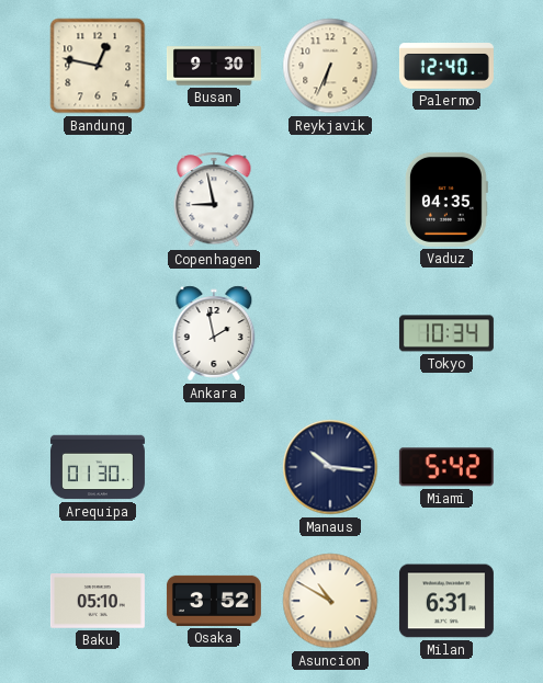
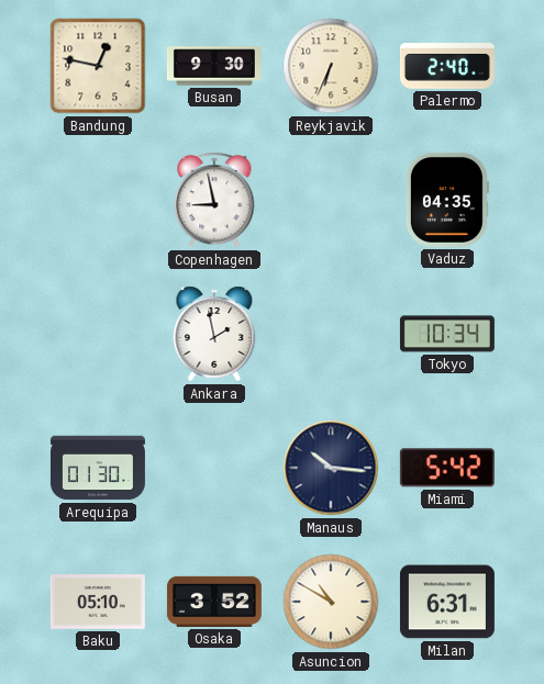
Palermo: 12:40 -> 2:40
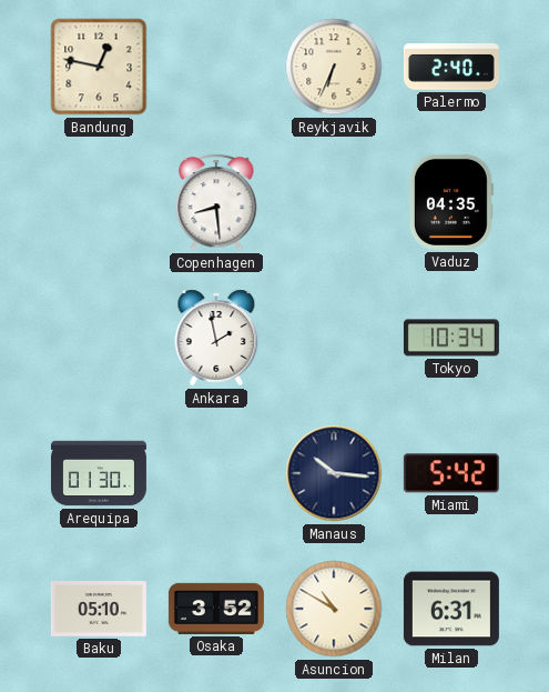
Busan: 9:30 -> none
Copenhagen: 8:58 -> 8:29
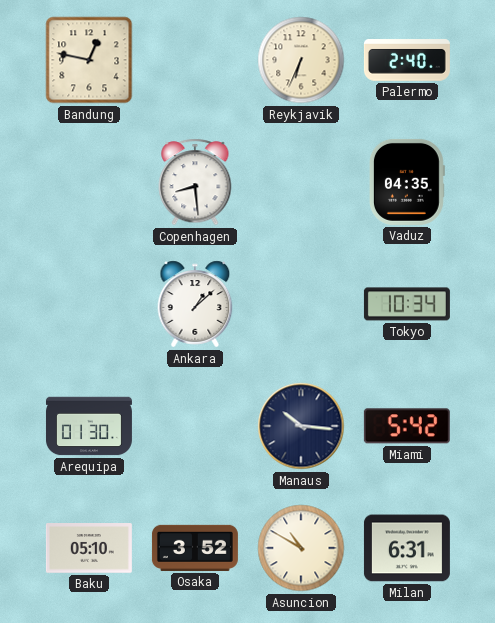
Ankara: 1:58 -> 1:08
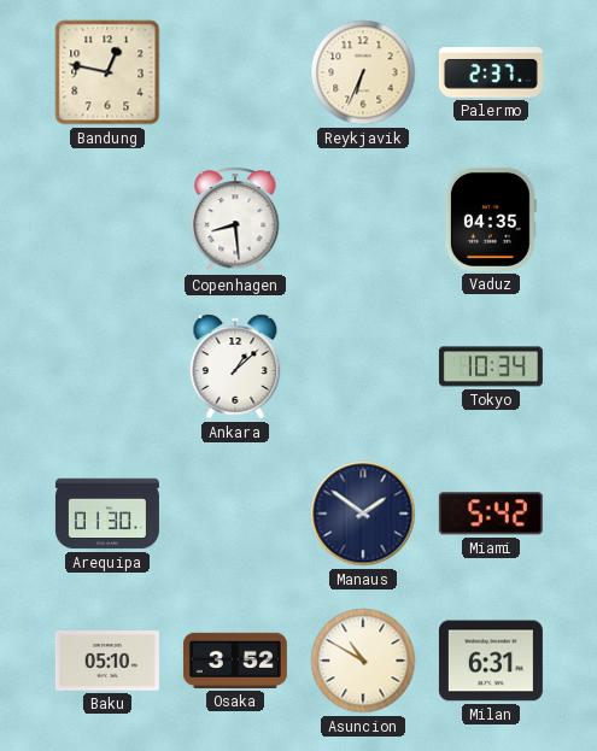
Palermo: 2:40 -> 2:37
Manaus: 10:16 -> 1:51
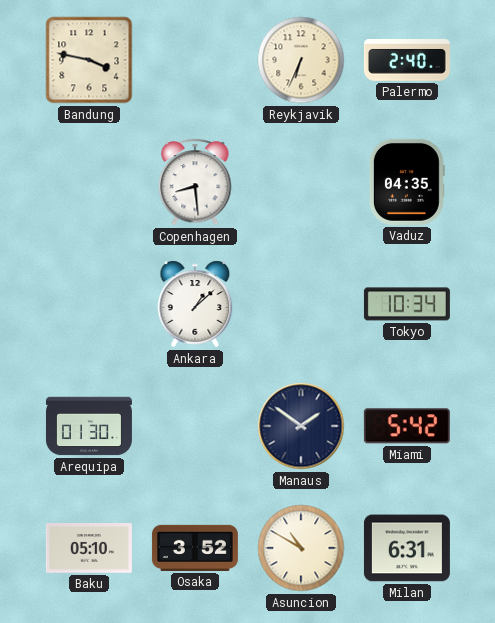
Bandung: 12:47 -> 3:47
Palermo: 2:37 -> 2:40
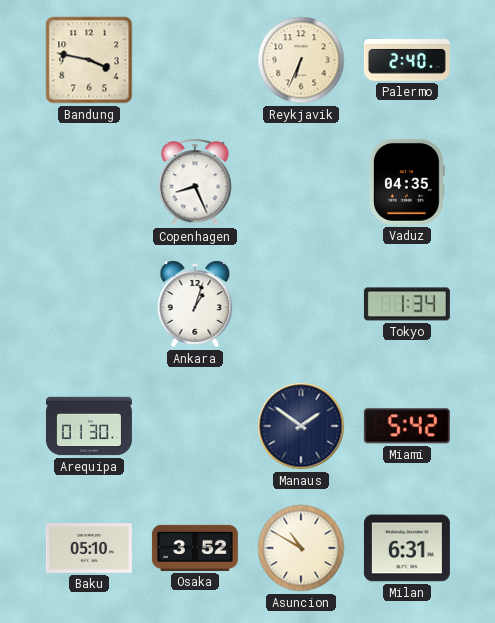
Copenhagen: 8:29 -> 8:26
Ankara: 1:08 -> 1:03
Tokyo: 10:34 -> 1:34
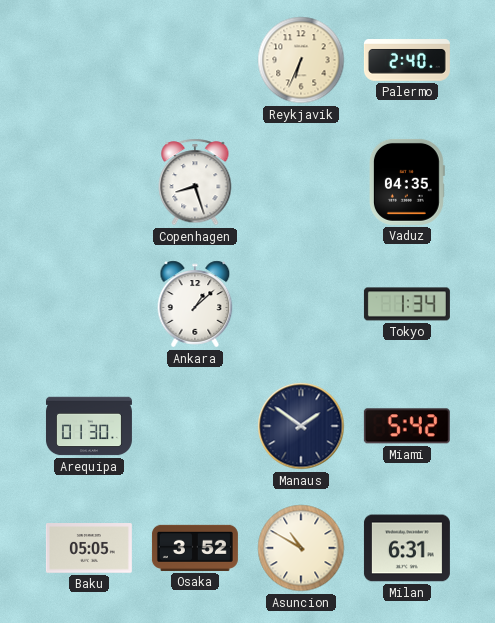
Bandung: 3:47 -> none
Copenhagen: 8:26 -> 8:27
Ankara: 1:03 -> 1:08
Baku: 05:10 -> 05:05
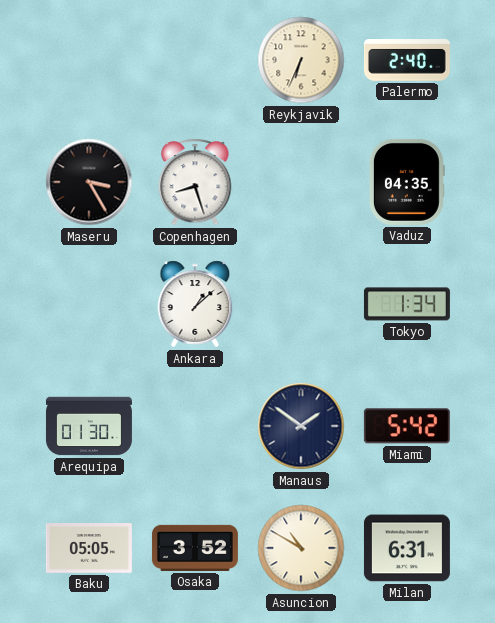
Maseru: none -> 3:25
